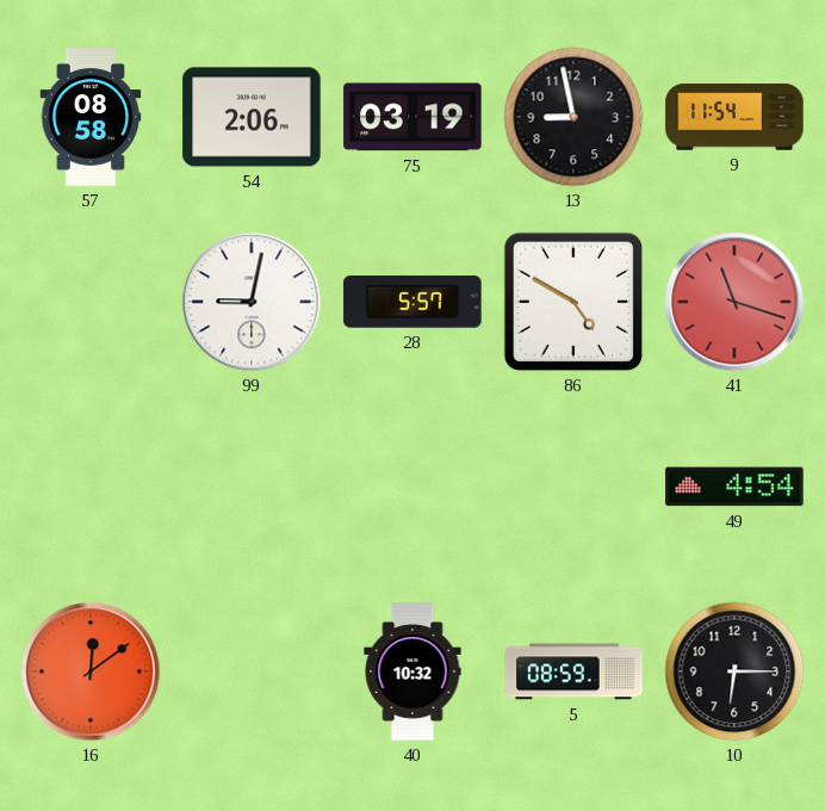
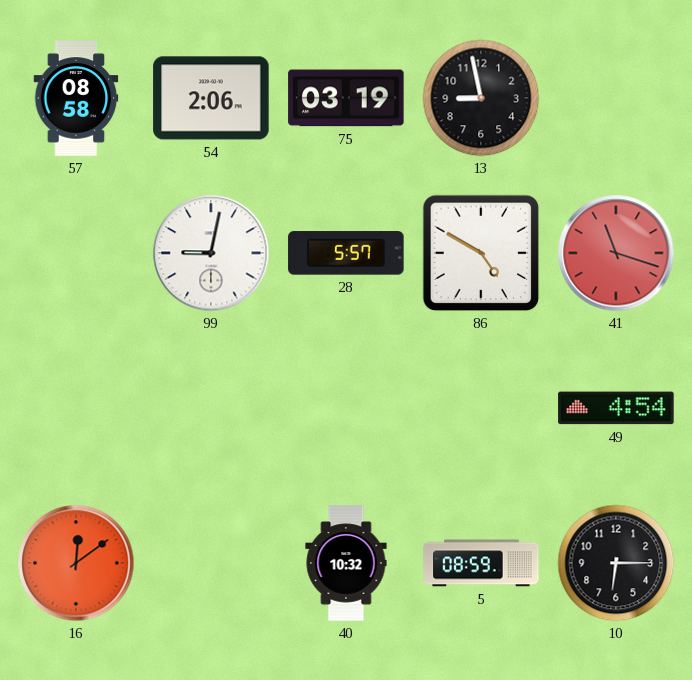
9: 11:54 -> none
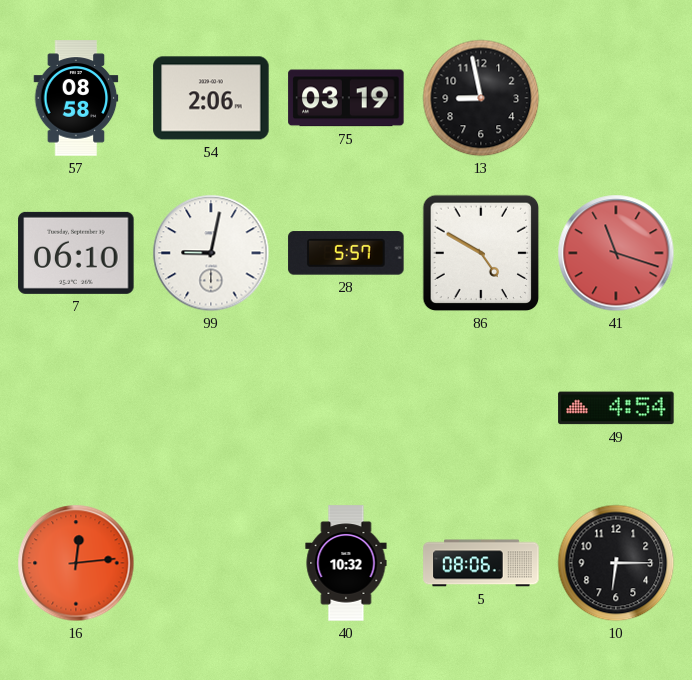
7: none -> 06:10
16: 12:09 -> 12:14
5: 08:59 -> 08:06
